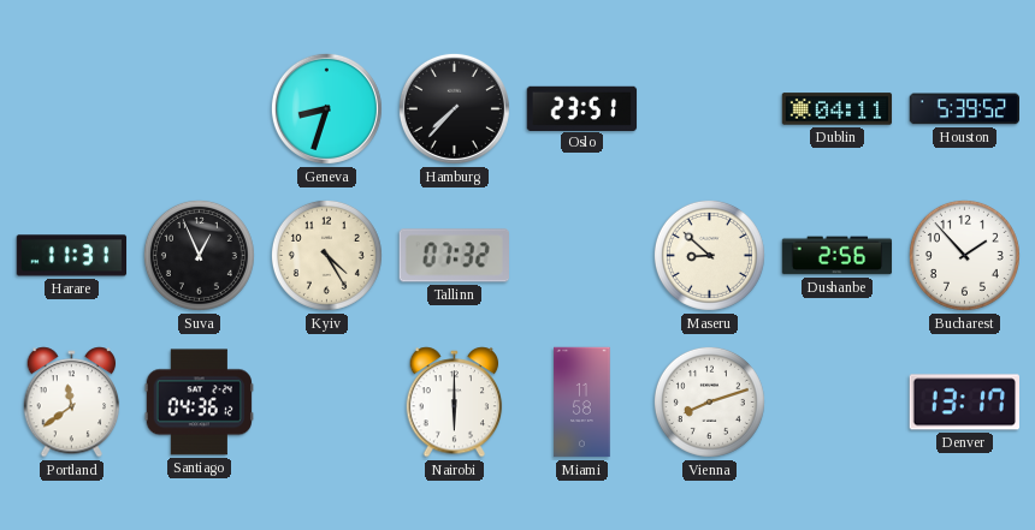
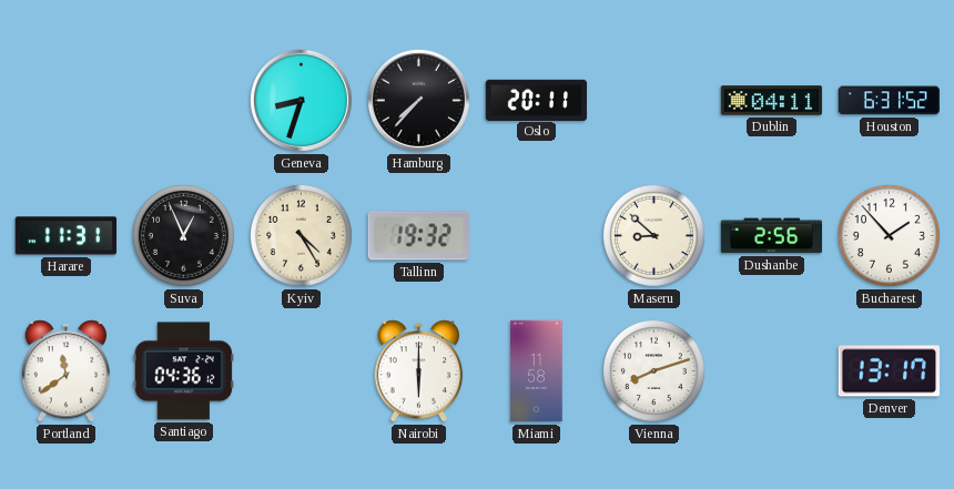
Oslo: 23:51 -> 20:11
Houston: 5:39 -> 6:31
Tallinn: 07:32 -> 19:32
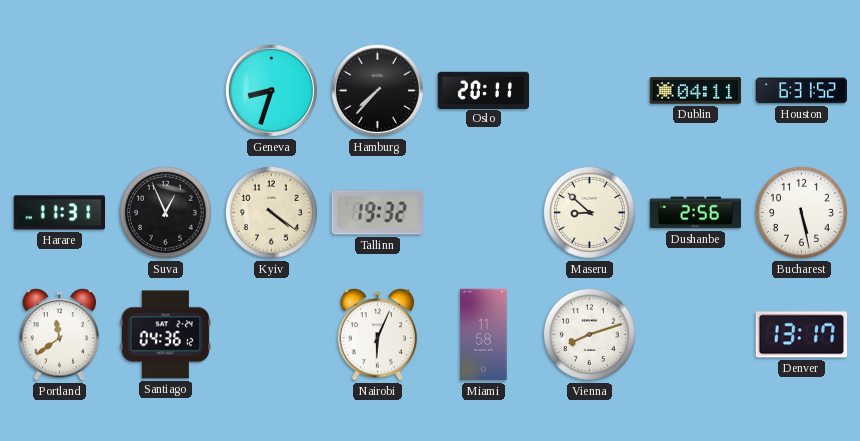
Kyiv: 4:25 -> 4:21
Bucharest: 1:53 -> 5:28
Nairobi: 6:00 -> 6:04
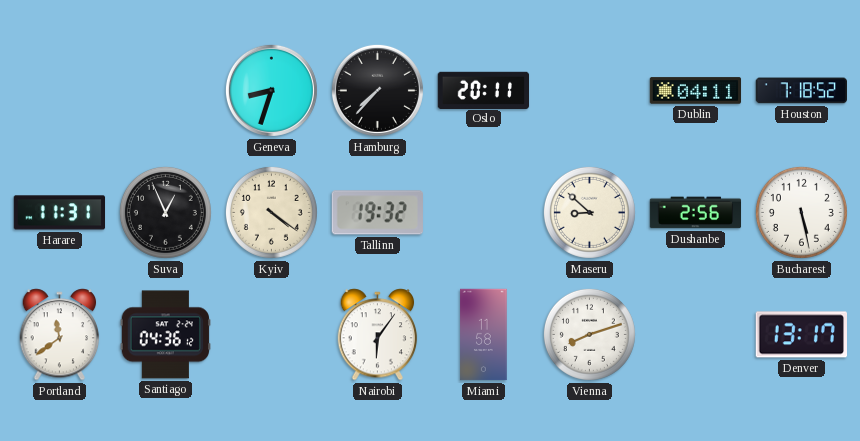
Houston: 6:31 -> 7:18
Nairobi: 6:04 -> 6:06
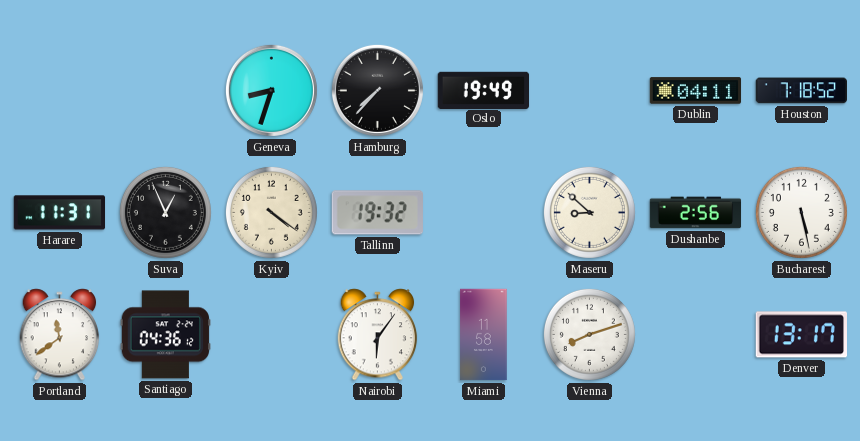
Oslo: 20:11 -> 19:49
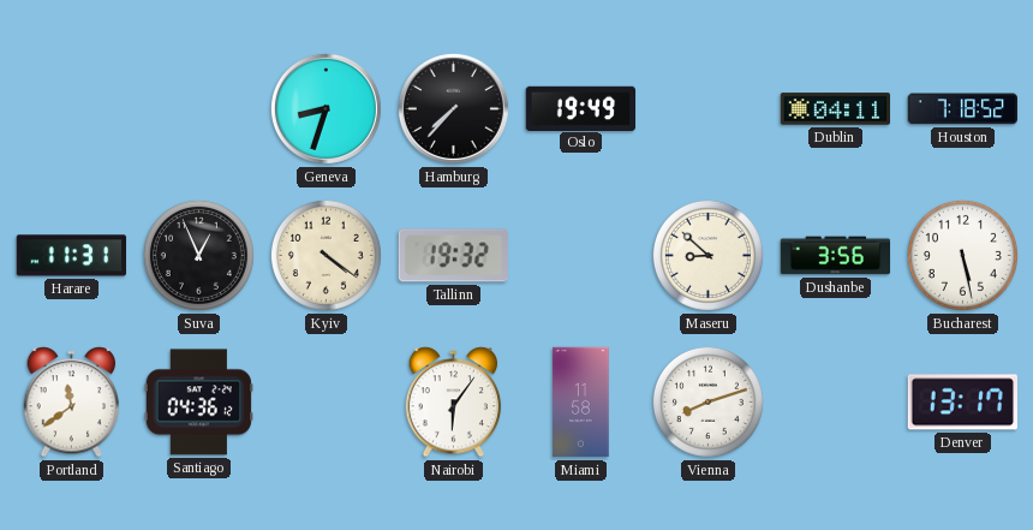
Dushanbe: 2:56 -> 3:56
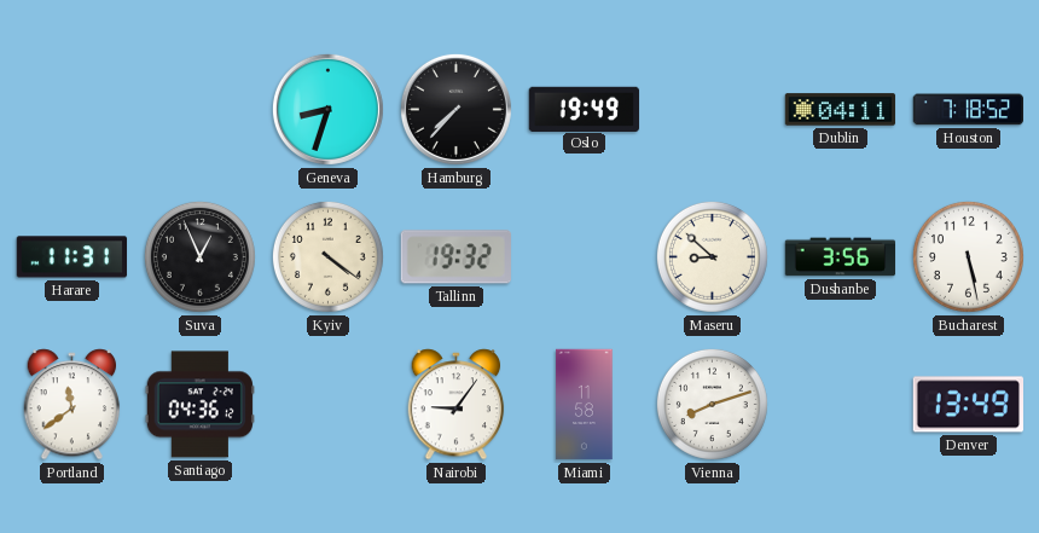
Nairobi: 6:06 -> 9:06
Denver: 13:17 -> 13:49
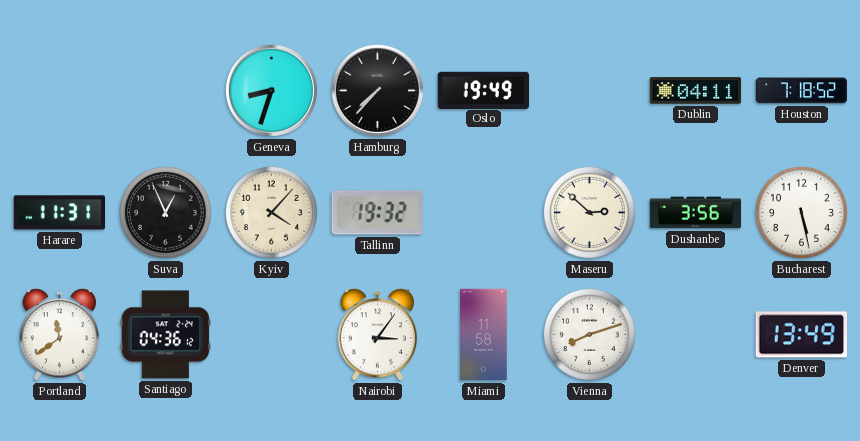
Kyiv: 4:21 -> 4:07
Maseru: 8:52 -> 2:52
Nairobi: 9:06 -> 3:06
